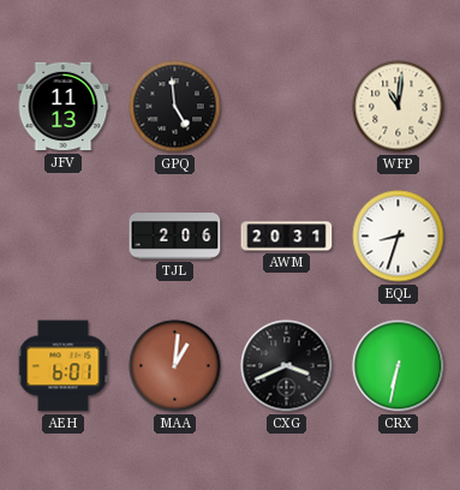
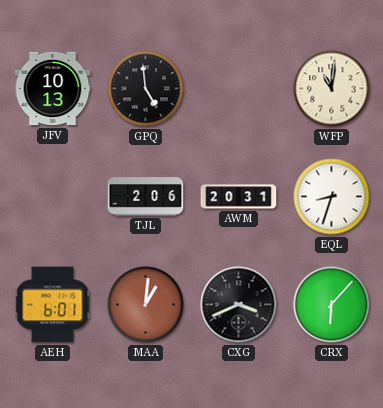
JFV: 11:13 -> 10:13
CRX: 6:32 -> 6:07
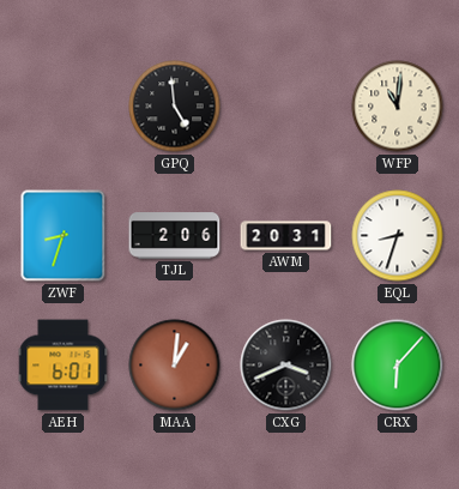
JFV: 10:13 -> none
ZWF: none -> 8:33
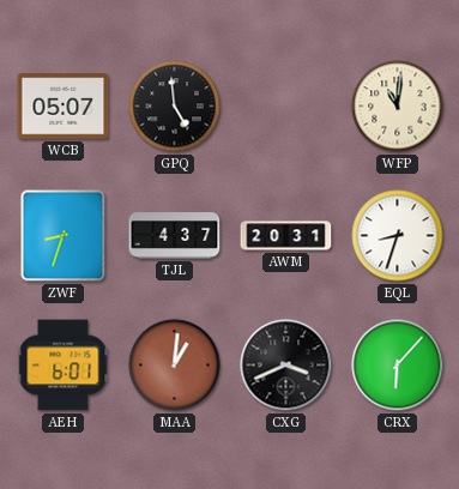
WCB: none -> 05:07
TJL: 2:06 -> 4:37
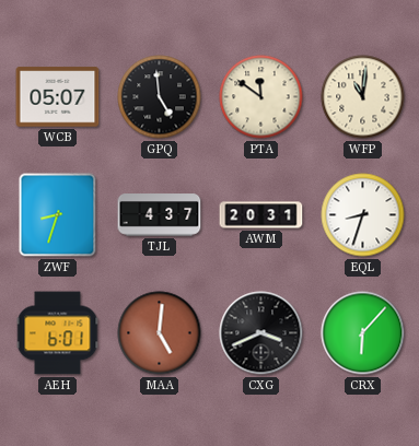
PTA: none -> 11:51
MAA: 1:01 -> 5:01
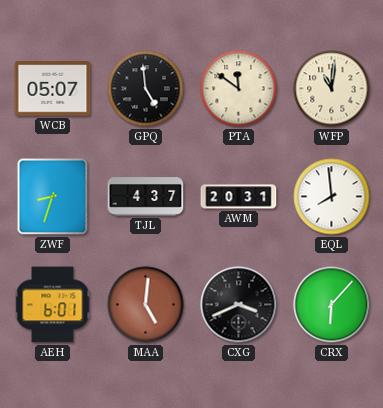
EQL: 8:33 -> 7:59
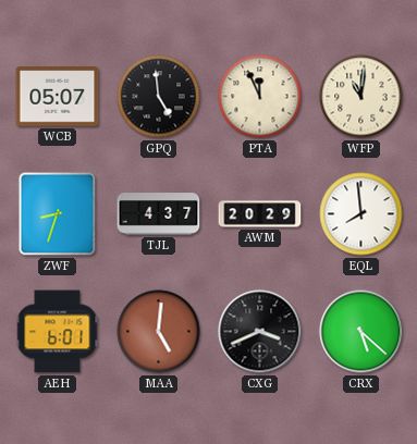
PTA: 11:51 -> 11:56
AWM: 20:31 -> 20:29
CRX: 6:07 -> 5:22
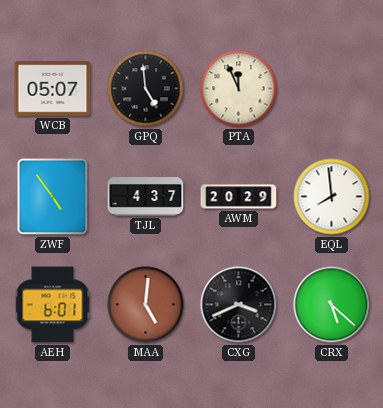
WFP: 11:01 -> none
ZWF: 8:33 -> 4:54
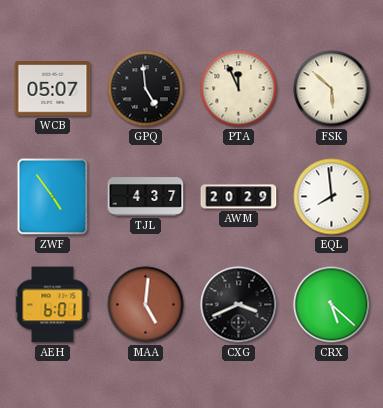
FSK: none -> 5:52
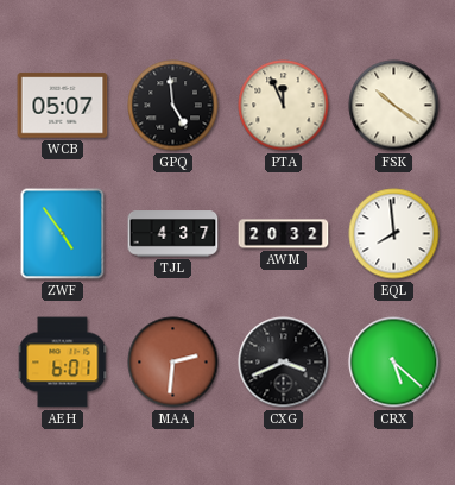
FSK: 5:52 -> 10:21
AWM: 20:29 -> 20:32
MAA: 5:01 -> 2:31
